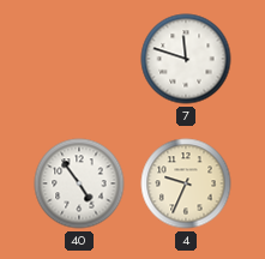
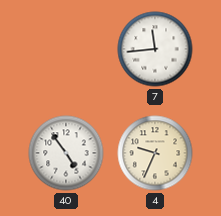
7: 11:48 -> 11:44
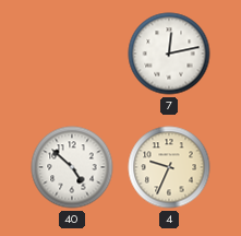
7: 11:44 -> 12:13
40: 4:54 -> 4:52
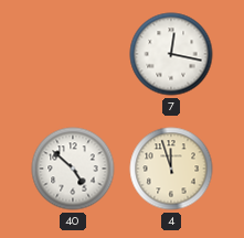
7: 12:13 -> 12:17
4: 9:34 -> 11:57
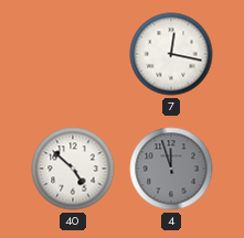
4 dial: cream -> grey
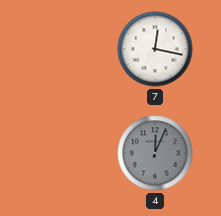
40: 4:52 -> none
4: 11:57 -> 12:04
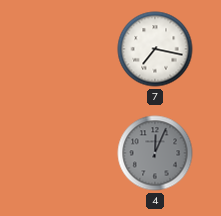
7: 12:17 -> 7:17
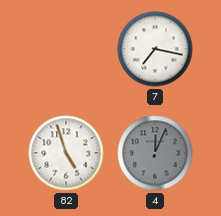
82: none -> 4:57
